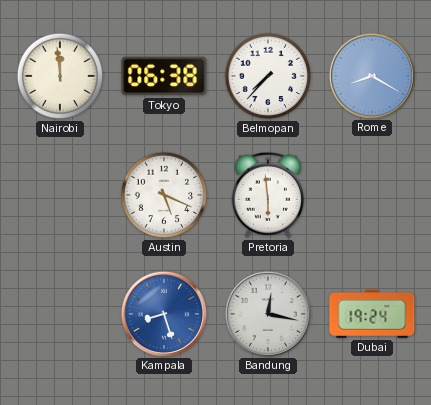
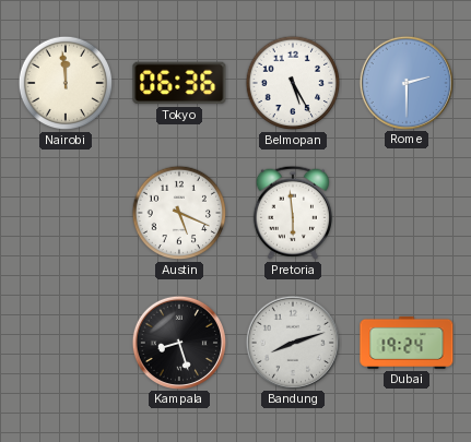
Tokyo: 06:38 -> 06:36
Belmopan: 7:37 -> 5:25
Rome: 8:20 -> 2:30
Kampala dial: blue -> black
Bandung: 12:17 -> 8:12
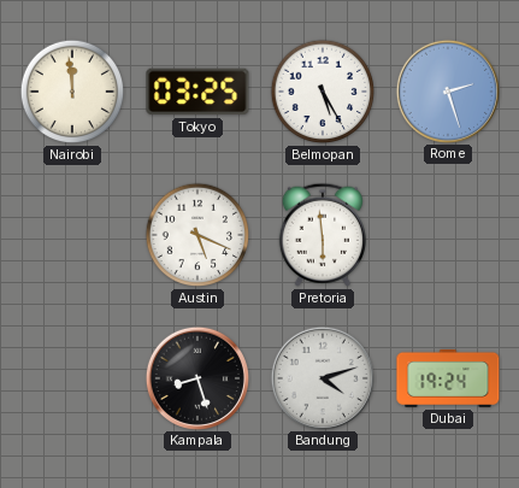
Tokyo: 06:36 -> 03:25
Rome: 2:30 -> 2:27
Bandung: 8:12 -> 4:12
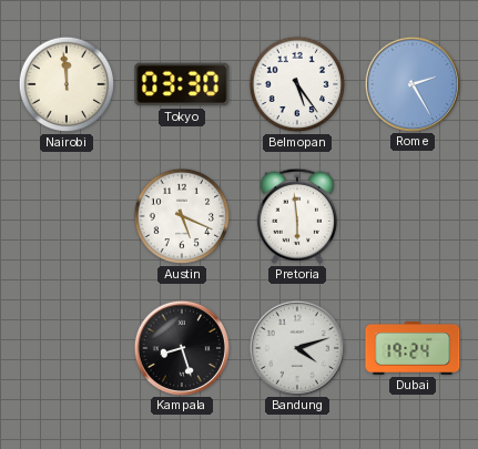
Tokyo: 03:25 -> 03:30
Belmopan: 5:25 -> 5:24
Rome: 2:27 -> 2:25
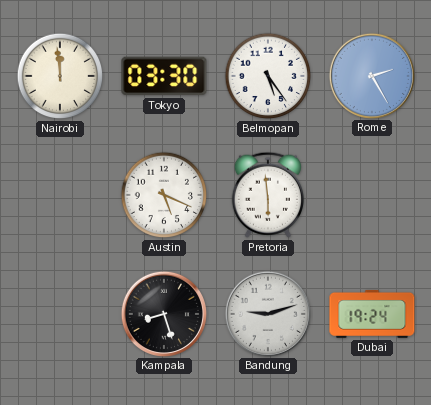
Bandung: 4:12 -> 9:12
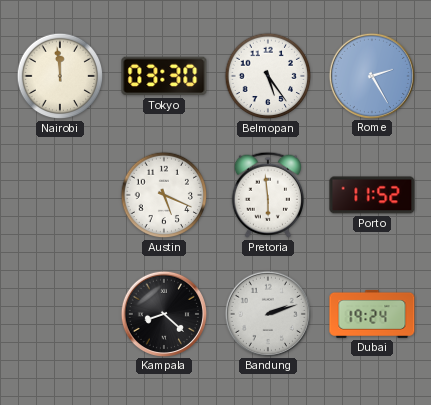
Porto: none -> 11:52
Kampala: 8:27 -> 8:22
Bandung: 9:12 -> 2:12
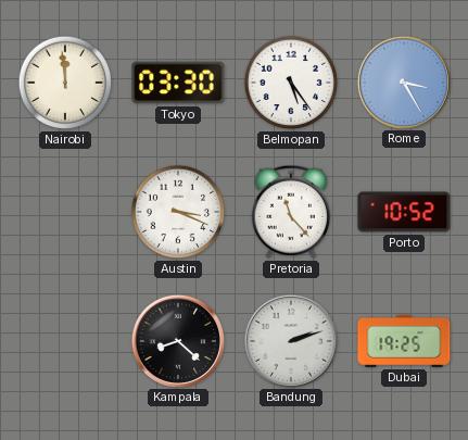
Rome: 2:25 -> 3:25
Austin: 5:19 -> 3:19
Pretoria: 5:59 -> 11:23
Porto: 11:52 -> 10:52
Dubai: 19:24 -> 19:25
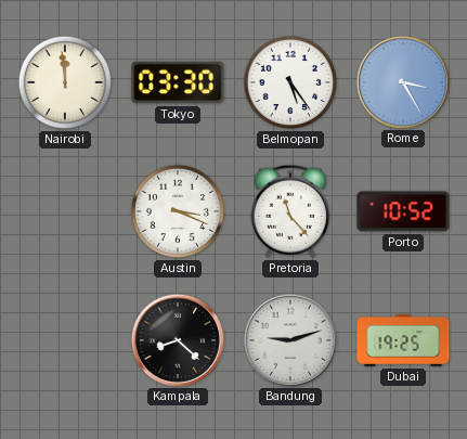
Bandung: 2:12 -> 9:12
